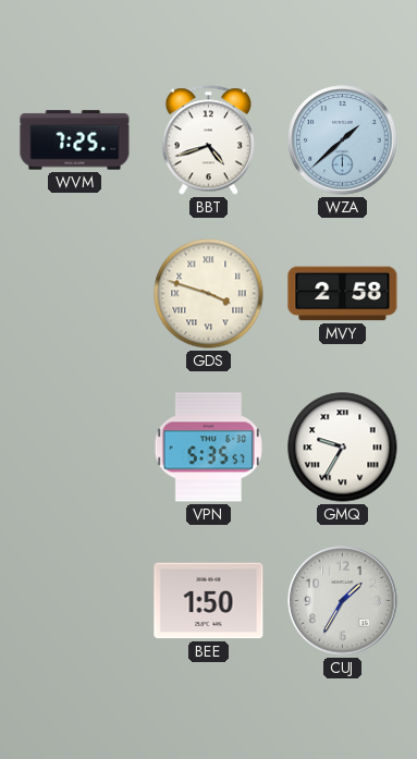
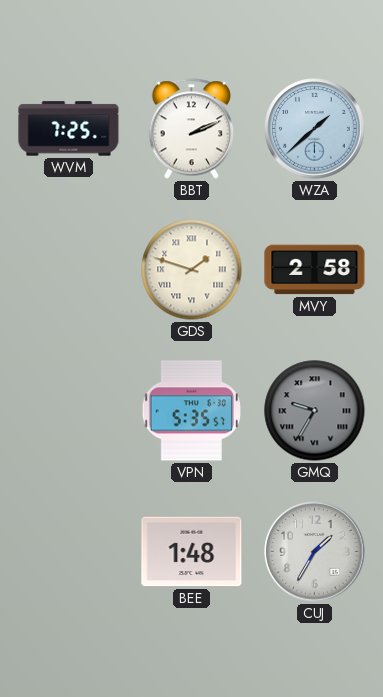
BBT: 4:42 -> 2:11
GDS: 3:48 -> 1:48
GMQ dial: white -> grey
BEE: 1:50 -> 1:48
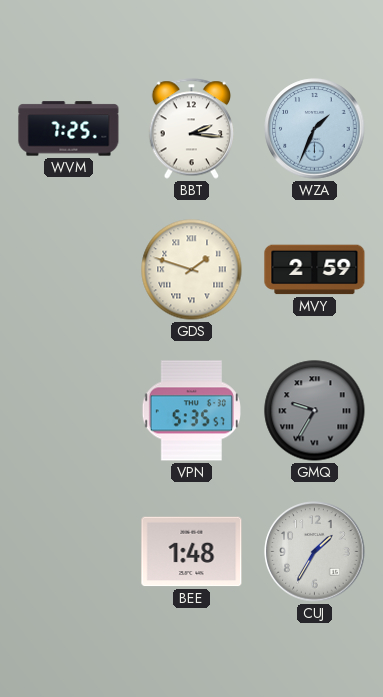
BBT: 2:11 -> 2:16
WZA: 1:38 -> 1:34
MVY: 2:58 -> 2:59
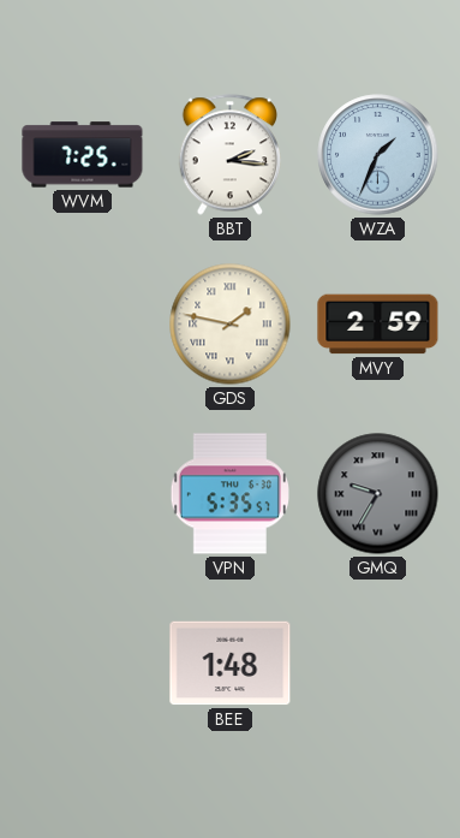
GDS: 1:48 -> 1:47
CUJ: 1:35 -> none
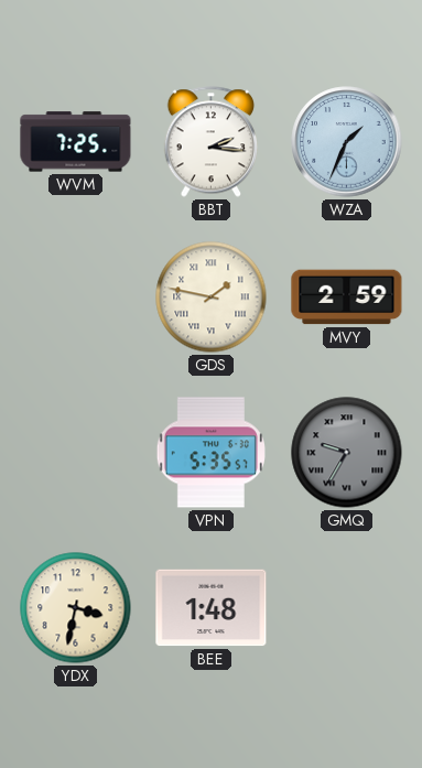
YDX: none -> 3:32
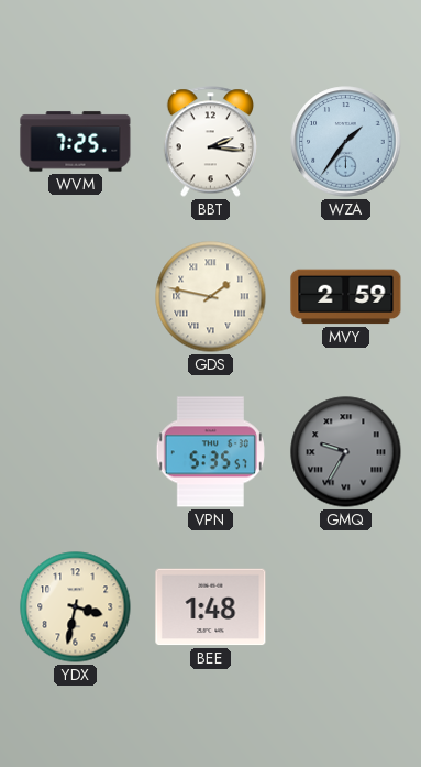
WZA: 1:34 -> 1:36
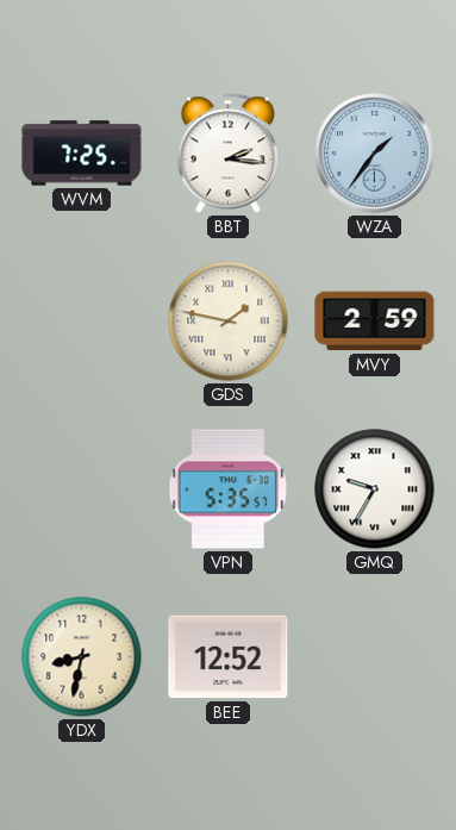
GMQ dial: grey -> white
YDX: 3:32 -> 8:32
BEE: 1:48 -> 12:52
